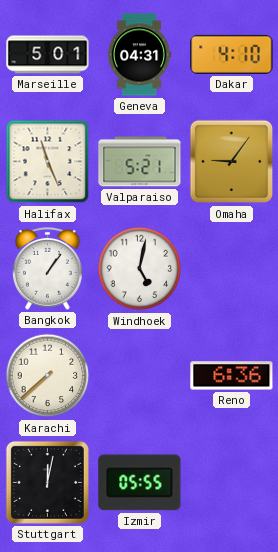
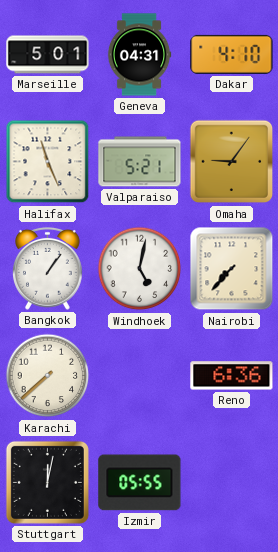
Nairobi: none -> 7:37
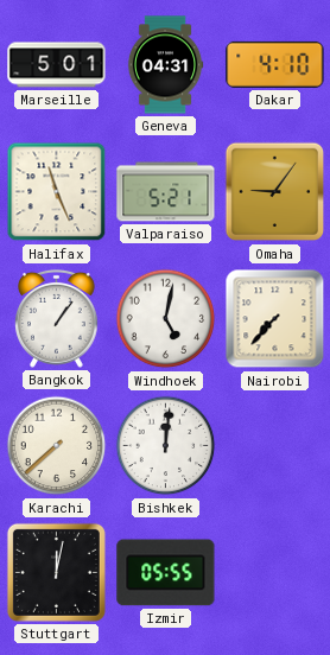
Bishkek: none -> 12:01
Reno: 6:36 -> none
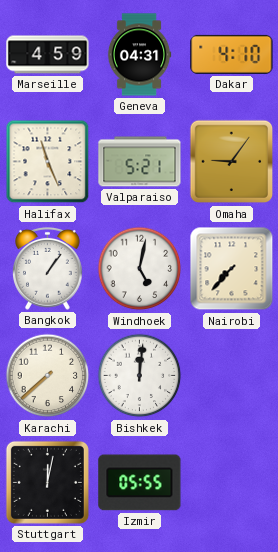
Marseille: 5:01 -> 4:59
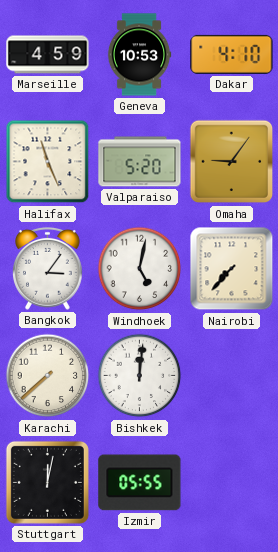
Geneva: 04:31 -> 10:53
Valparaiso: 5:21 -> 5:20
Bangkok: 1:06 -> 3:06
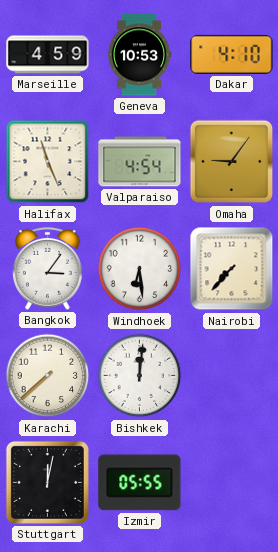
Valparaiso: 5:20 -> 4:54
Windhoek: 5:02 -> 6:29
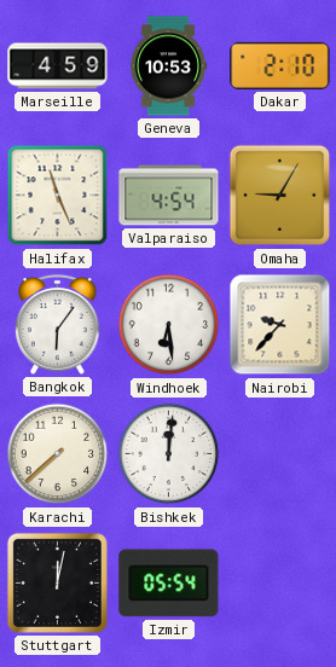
Dakar: 4:10 -> 2:10
Omaha: 9:06 -> 9:05
Bangkok: 3:06 -> 6:06
Nairobi: 7:37 -> 9:37
Izmir: 05:55 -> 05:54
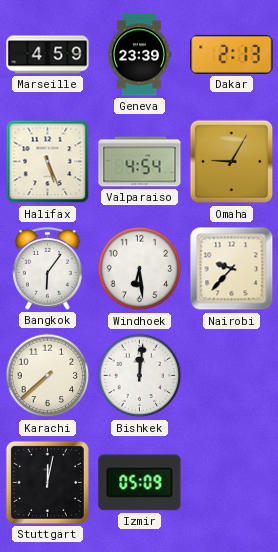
Geneva: 10:53 -> 23:39
Dakar: 2:10 -> 2:13
Halifax: 11:26 -> 5:26
Izmir: 05:54 -> 05:09
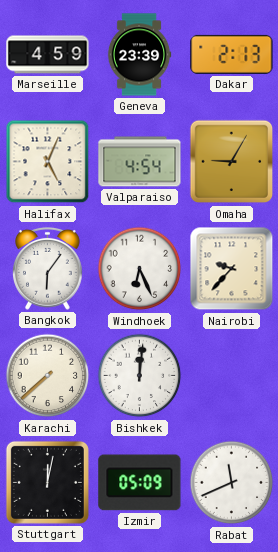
Halifax: 5:26 -> 5:04
Windhoek: 6:29 -> 6:26
Rabat: none -> 11:41
